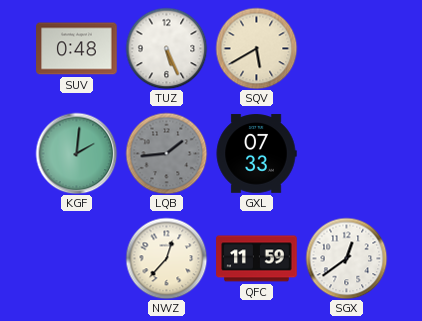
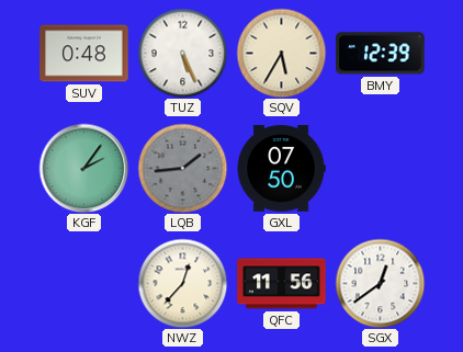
SQV: 5:40 -> 5:35
BMY: none -> 12:39
KGF: 2:01 -> 2:06
GXL: 07:33 -> 07:50
QFC: 11:59 -> 11:56
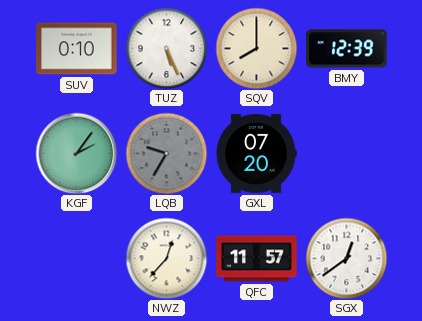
SUV: 0:48 -> 0:10
SQV: 5:35 -> 8:00
LQB: 1:44 -> 9:35
GXL: 07:50 -> 07:20
QFC: 11:56 -> 11:57
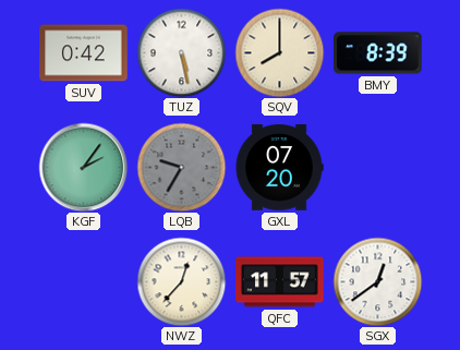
SUV: 0:10 -> 0:42
TUZ: 5:26 -> 5:28
BMY: 12:39 -> 8:39
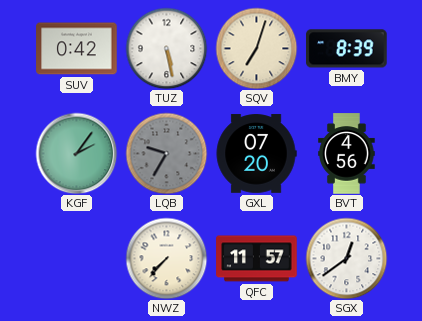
SQV: 8:00 -> 7:03
BVT: none -> 4:56
NWZ: 12:37 -> 7:37
